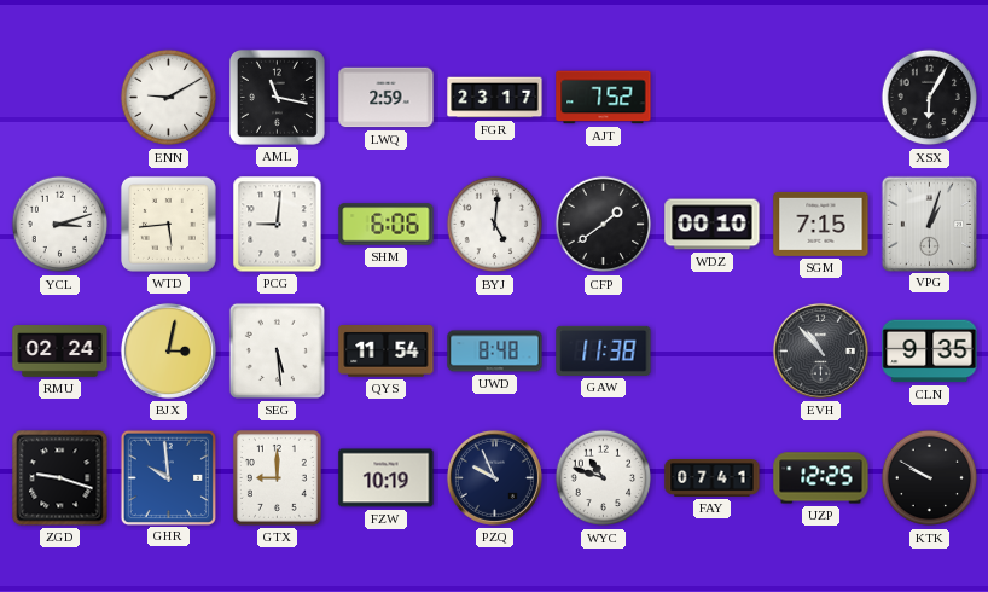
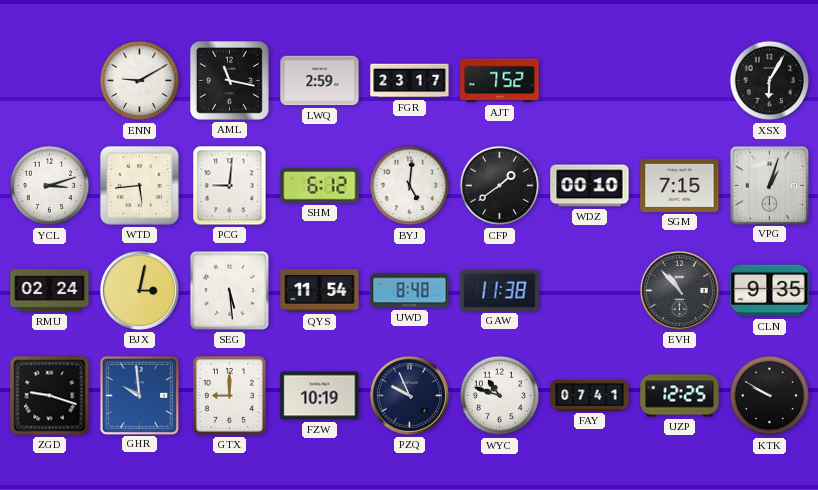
SHM: 6:06 -> 6:12
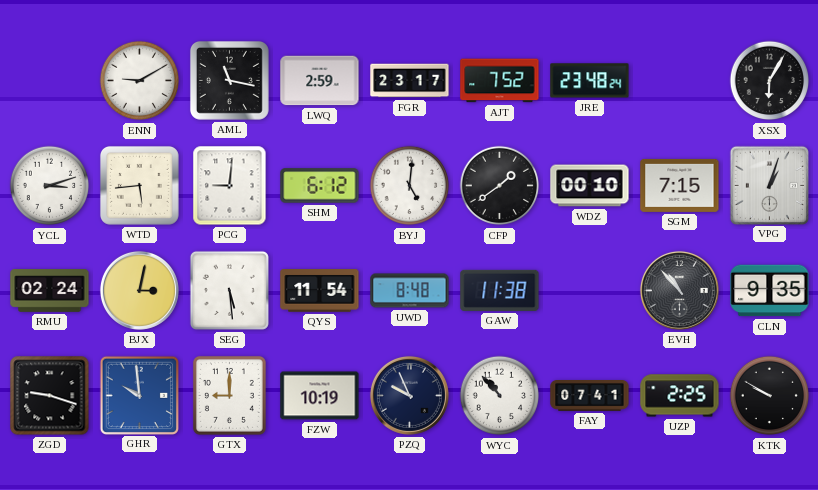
JRE: none -> 23:48
WYC: 10:48 -> 10:53
UZP: 12:25 -> 2:25
